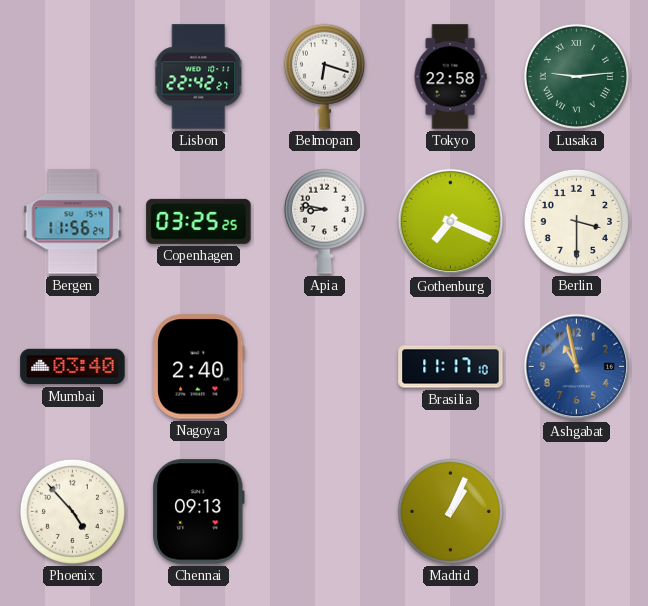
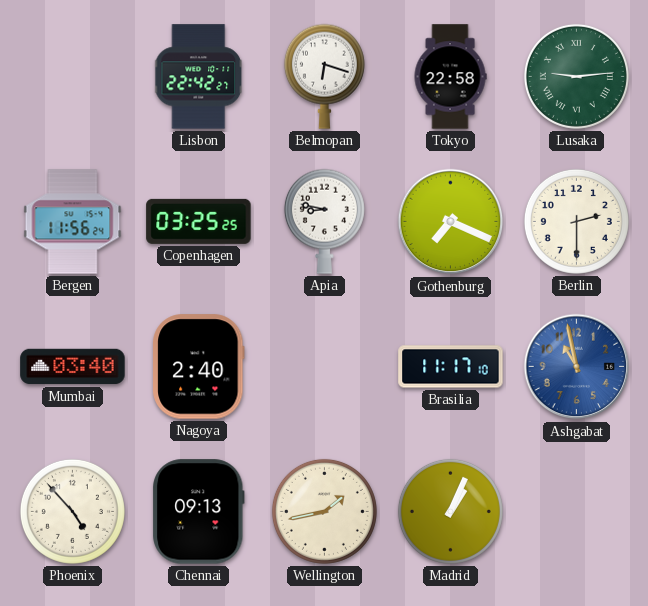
Berlin: 3:30 -> 2:30
Wellington: none -> 1:43
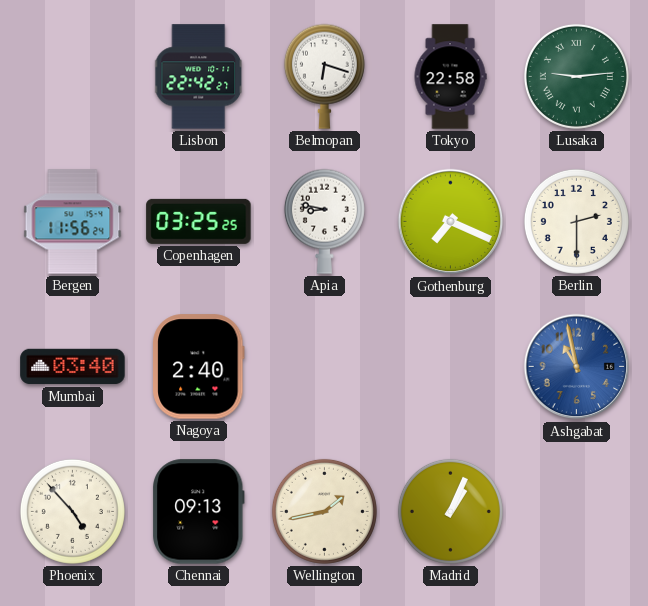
Brasilia: 11:17 -> none
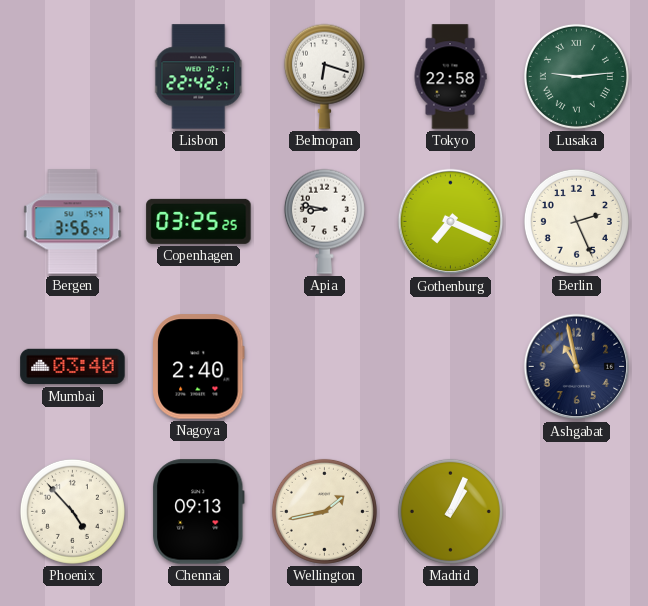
Bergen: 11:56 -> 3:56
Berlin: 2:30 -> 2:26
Ashgabat dial: blue -> navy
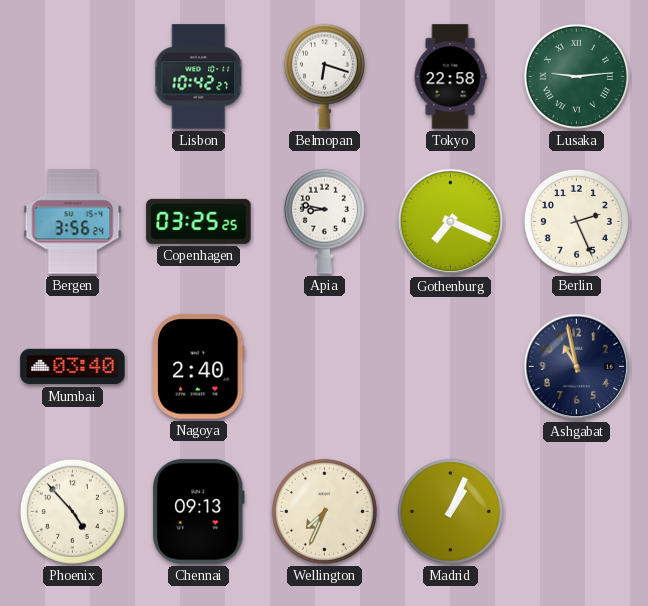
Lisbon: 22:42 -> 10:42
Wellington: 1:43 -> 7:34
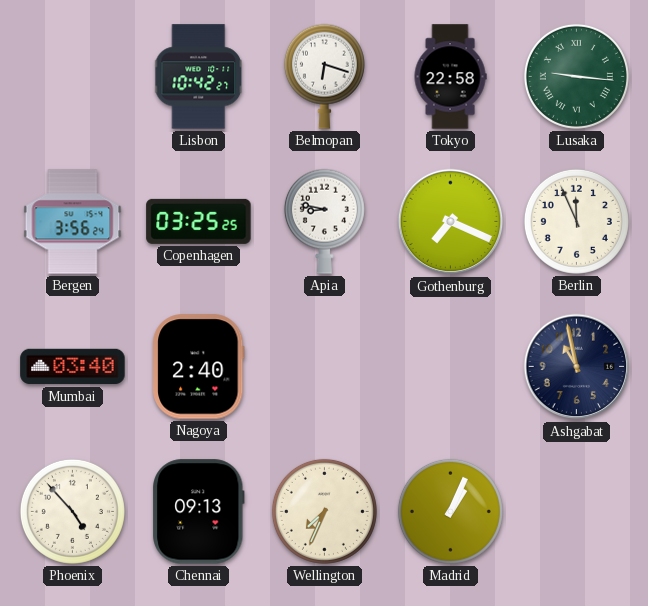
Lusaka: 9:14 -> 9:16
Berlin: 2:26 -> 11:56
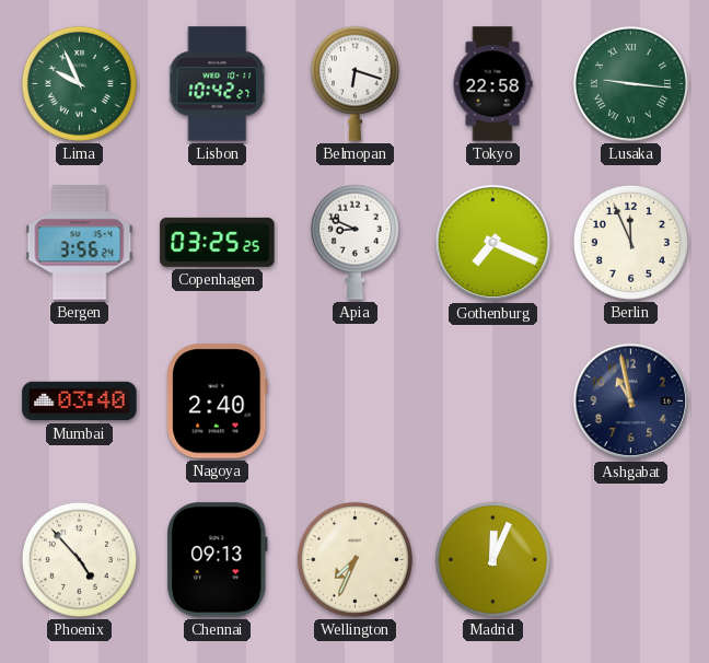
Lima: none -> 9:56
Apia: 8:47 -> 8:49
Madrid: 1:04 -> 12:04
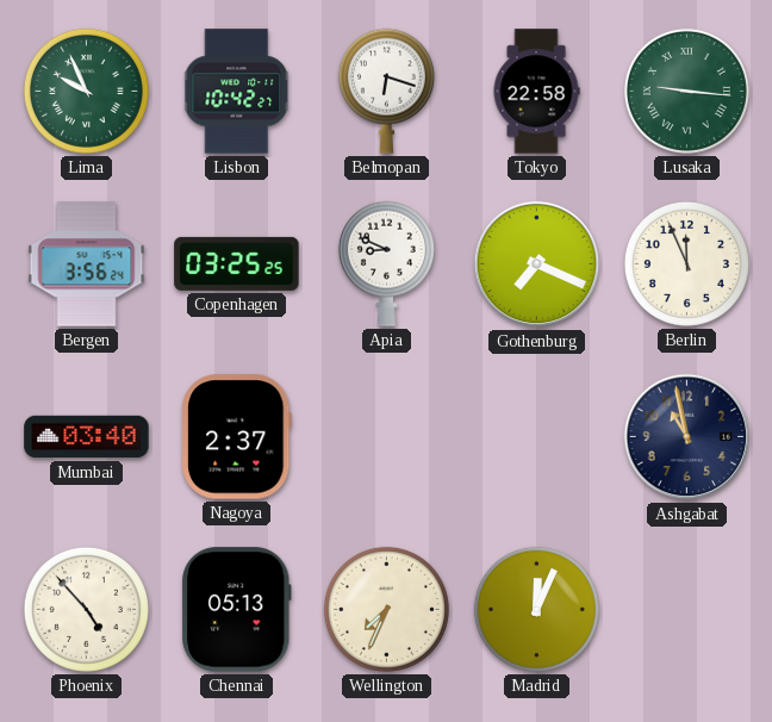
Nagoya: 2:40 -> 2:37
Chennai: 09:13 -> 05:13
